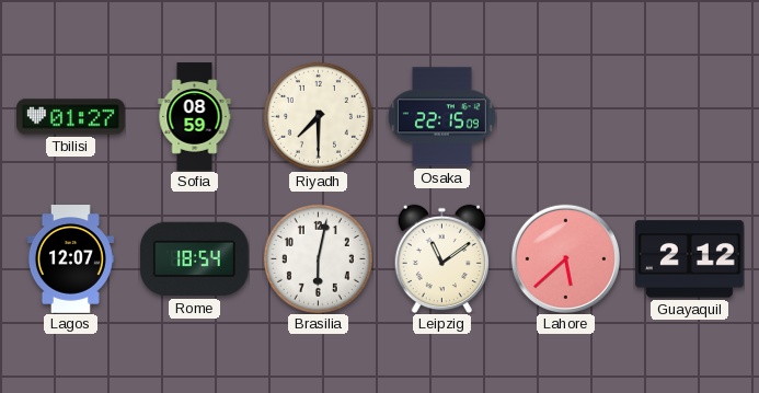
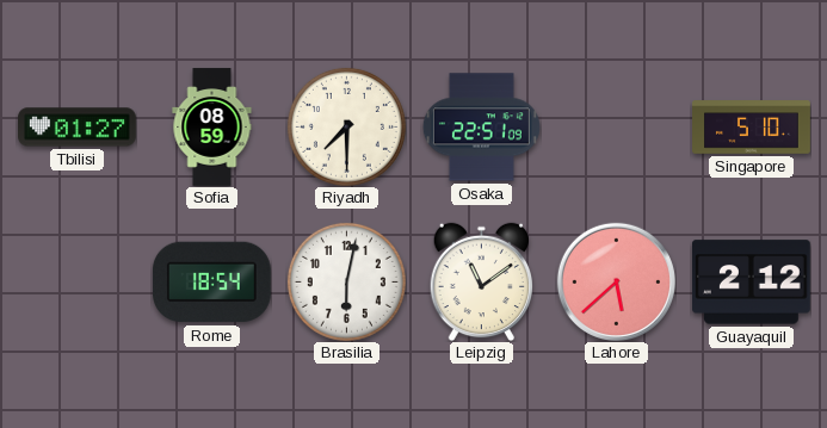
Osaka: 22:15 -> 22:51
Singapore: none -> 5:10
Lagos: 12:07 -> none
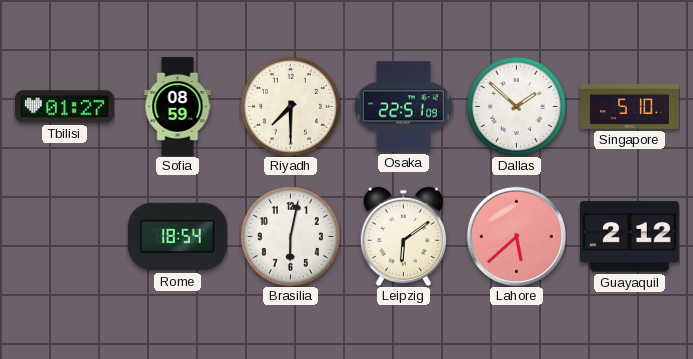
Dallas: none -> 1:52
Leipzig: 11:09 -> 6:09
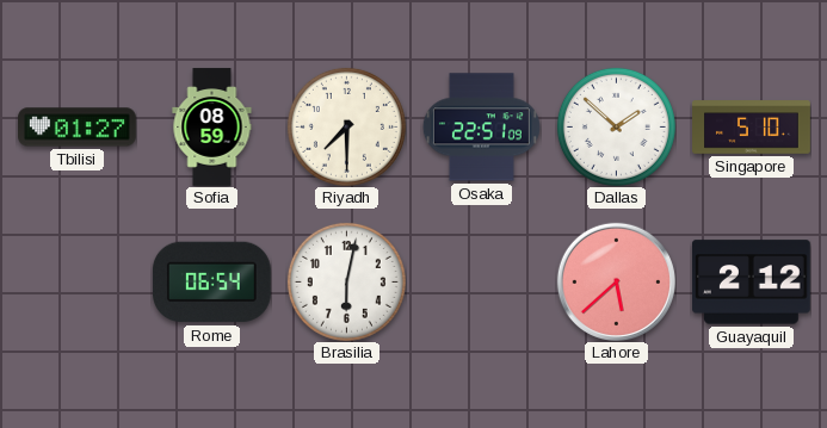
Rome: 18:54 -> 06:54
Leipzig: 6:09 -> none
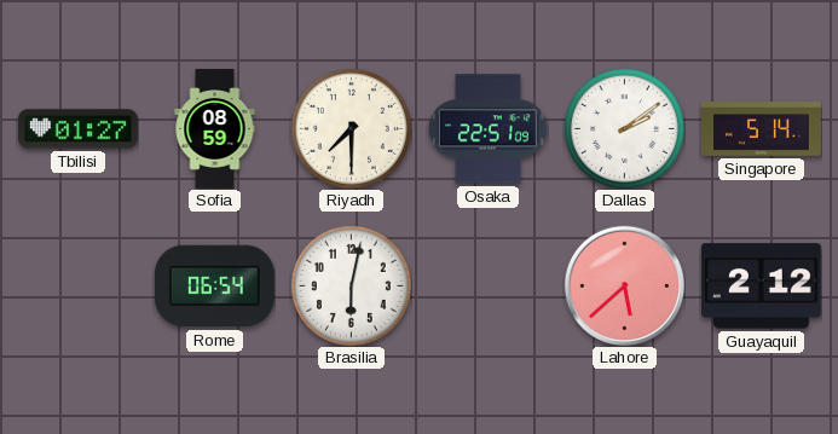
Dallas: 1:52 -> 2:09
Singapore: 5:10 -> 5:14
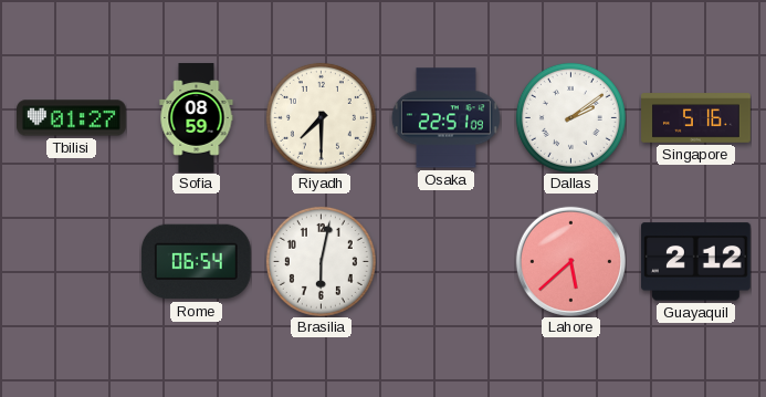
Singapore: 5:14 -> 5:16
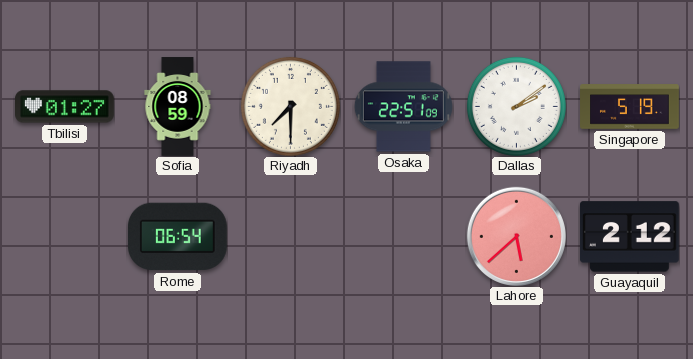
Singapore: 5:16 -> 5:19
Brasilia: 6:02 -> none
